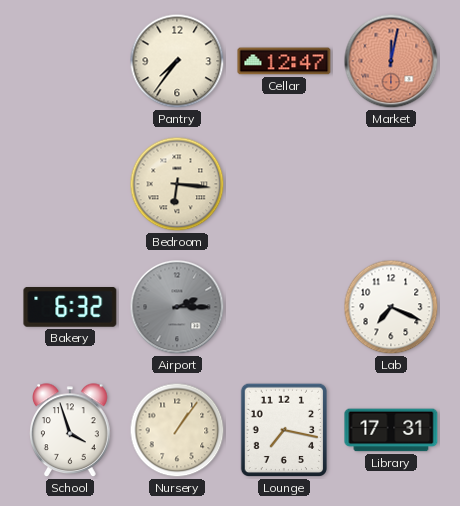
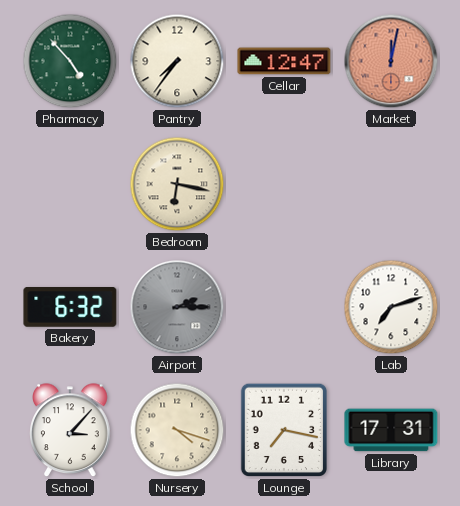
Pharmacy: none -> 4:53
Bedroom: 6:16 -> 6:17
Lab: 7:19 -> 7:12
School: 3:57 -> 3:07
Nursery: 1:06 -> 4:18
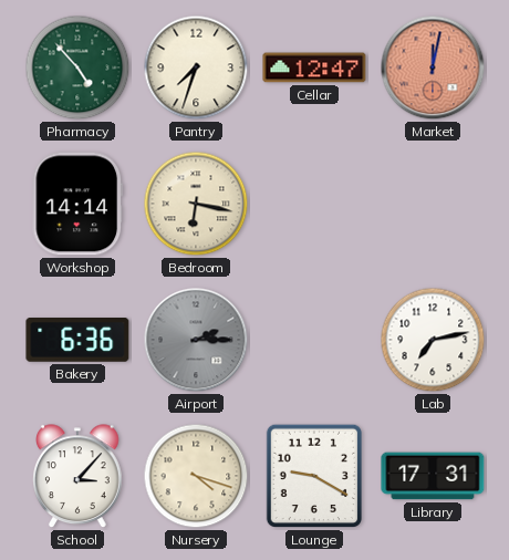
Pantry: 7:36 -> 7:33
Workshop: none -> 14:14
Bakery: 6:32 -> 6:36
Lab: 7:12 -> 7:13
Lounge: 7:17 -> 9:20
